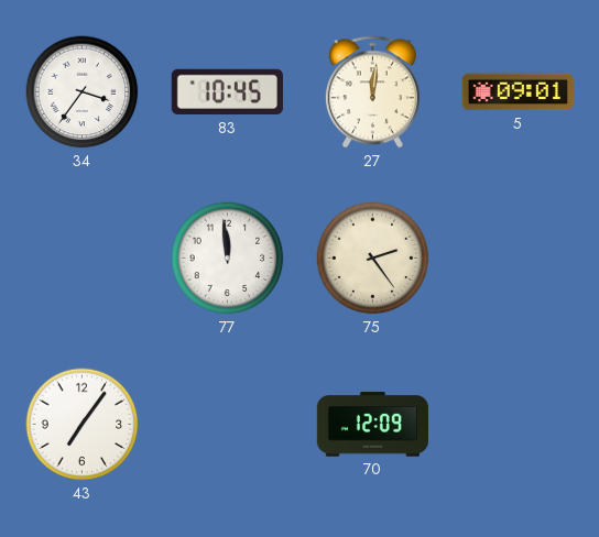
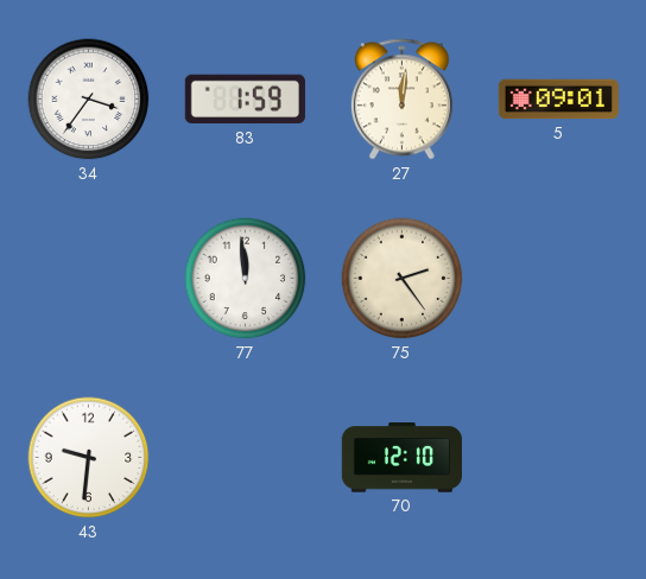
83: 10:45 -> 1:59
43: 7:06 -> 9:31
70: 12:09 -> 12:10
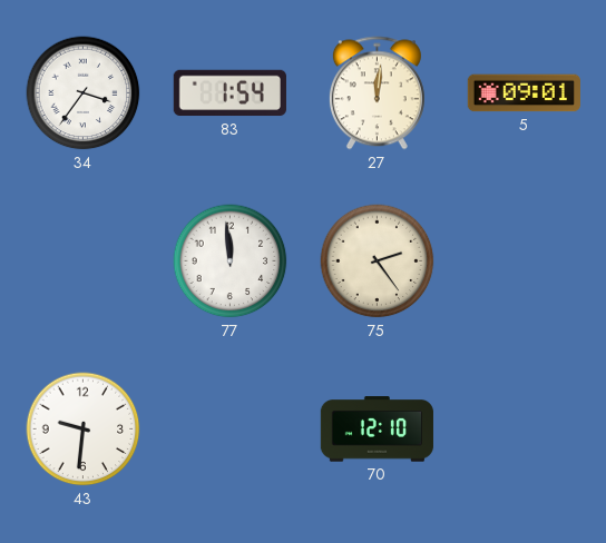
83: 1:59 -> 1:54
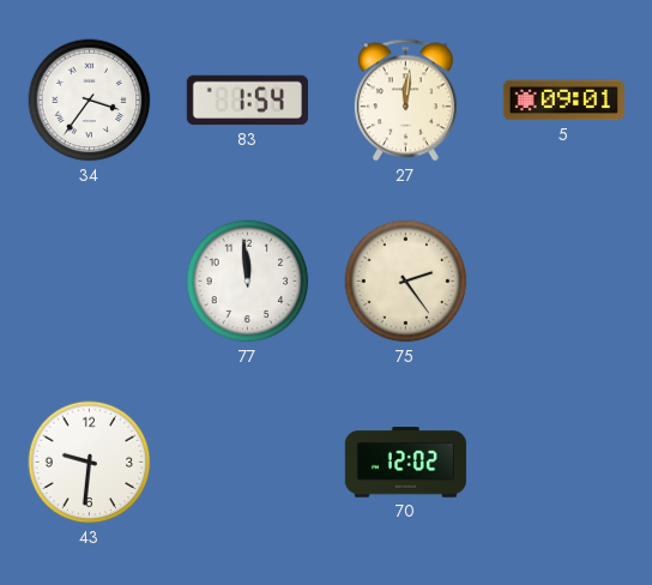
70: 12:10 -> 12:02
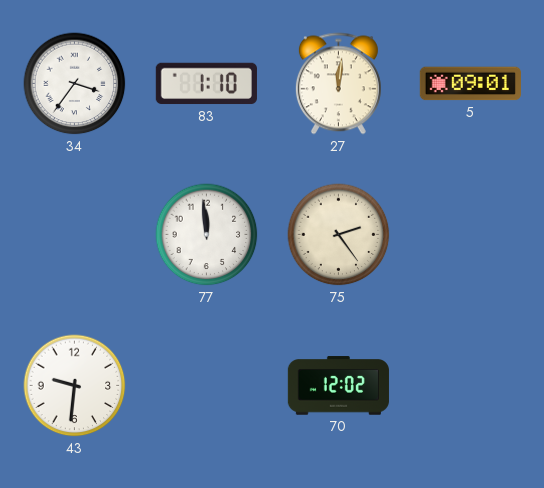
83: 1:54 -> 1:10
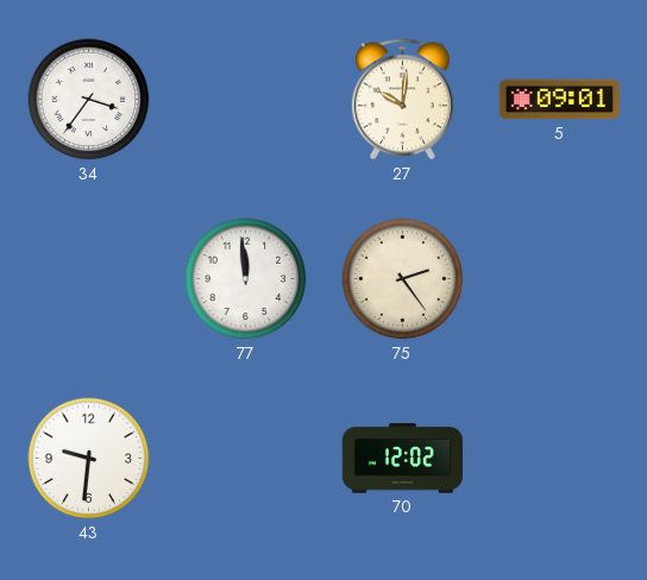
83: 1:10 -> none
27: 12:01 -> 10:01
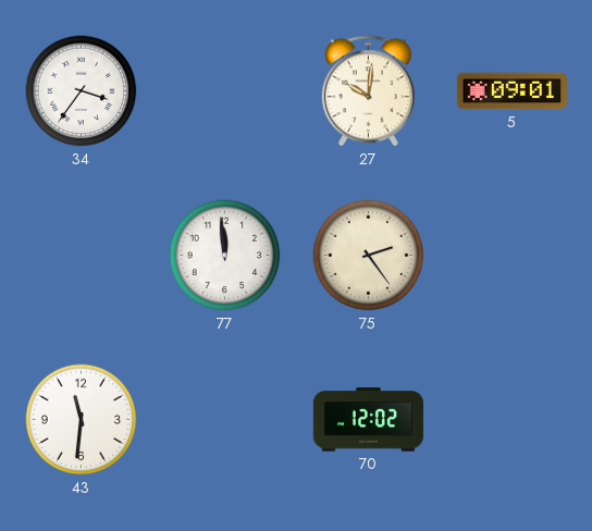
43: 9:31 -> 11:31
